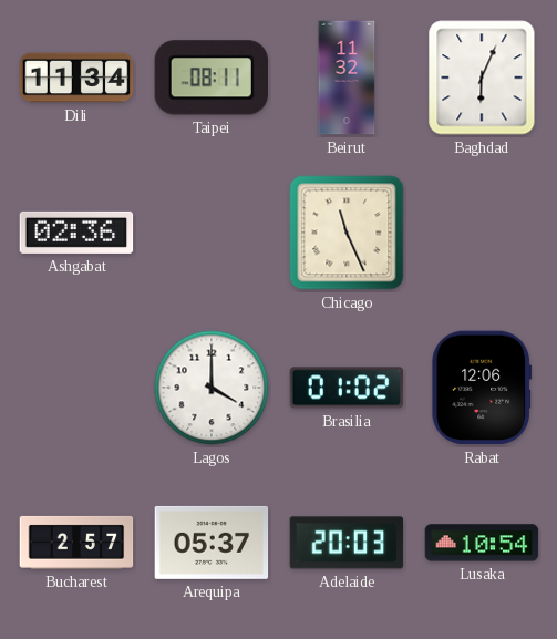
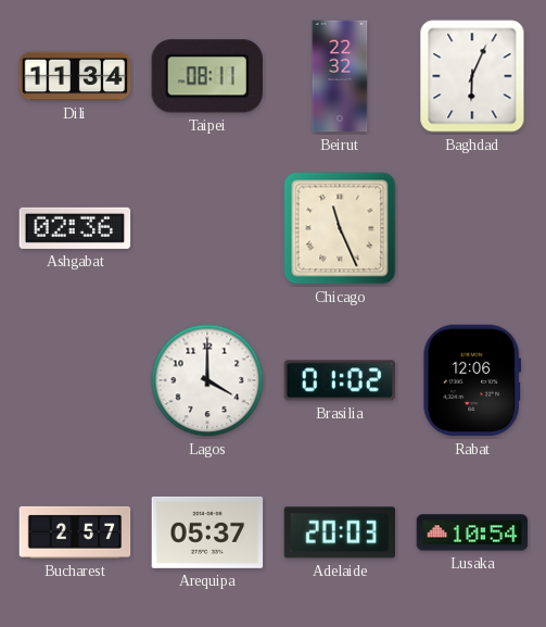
Beirut: 11:32 -> 22:32
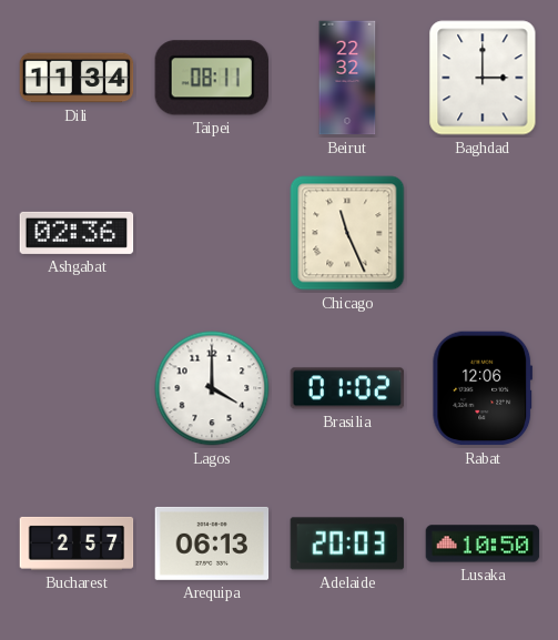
Baghdad: 6:04 -> 3:00
Arequipa: 05:37 -> 06:13
Lusaka: 10:54 -> 10:50
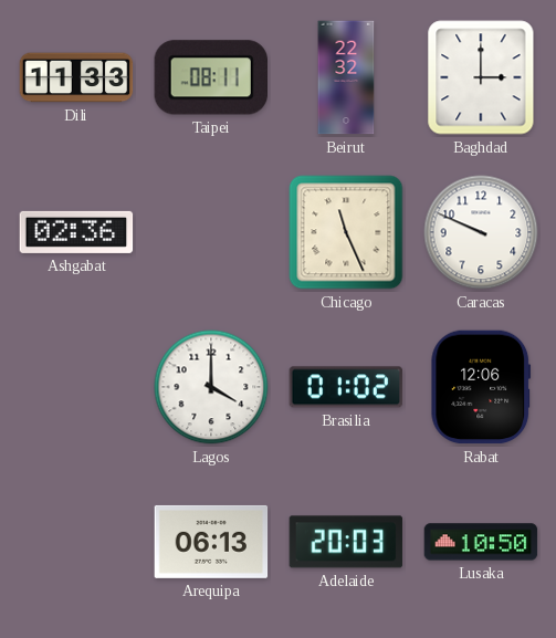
Dili: 11:34 -> 11:33
Caracas: none -> 9:49
Bucharest: 2:57 -> none
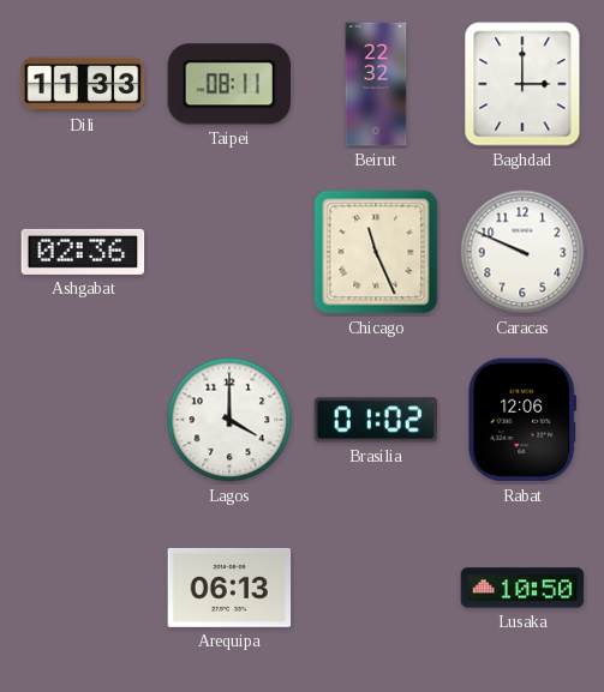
Adelaide: 20:03 -> none
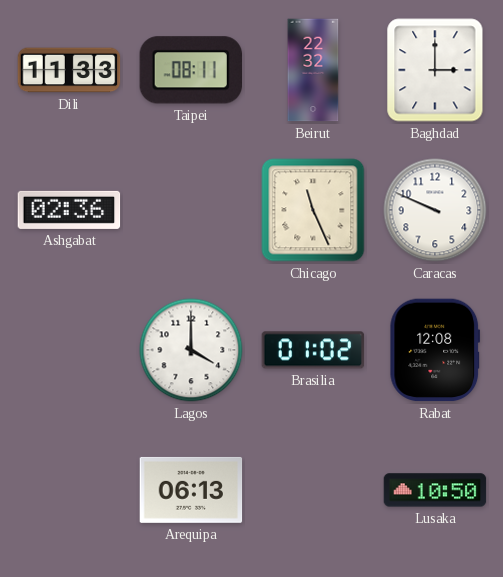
Rabat: 12:06 -> 12:08
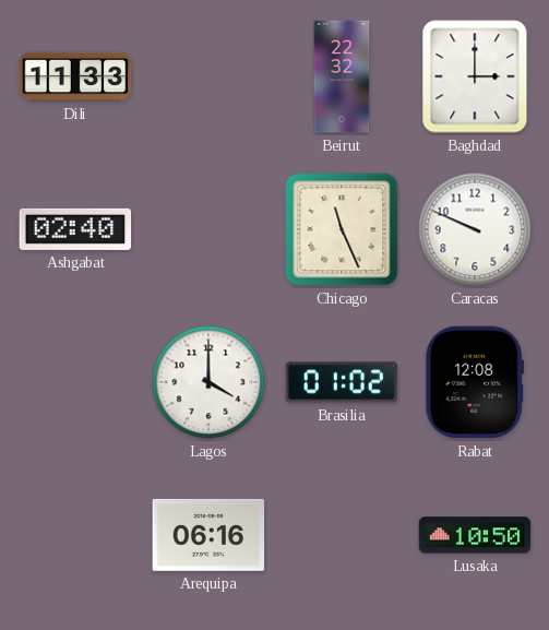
Taipei: 08:11 -> none
Ashgabat: 02:36 -> 02:40
Arequipa: 06:13 -> 06:16
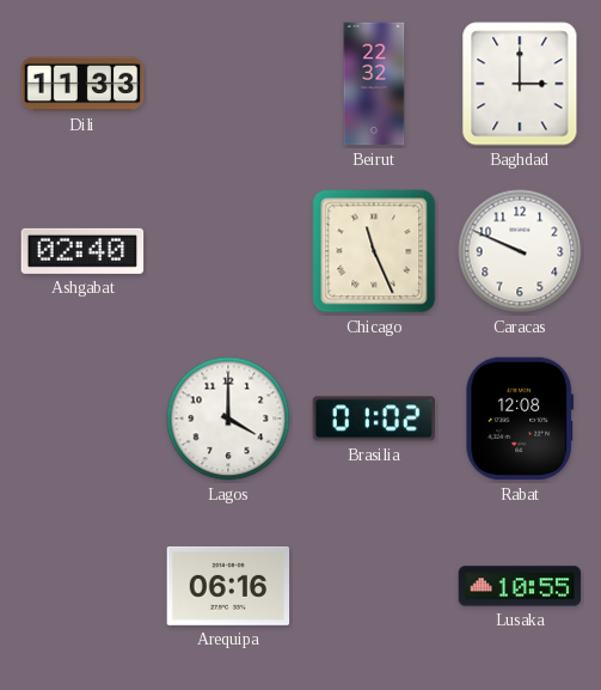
Lusaka: 10:50 -> 10:55
